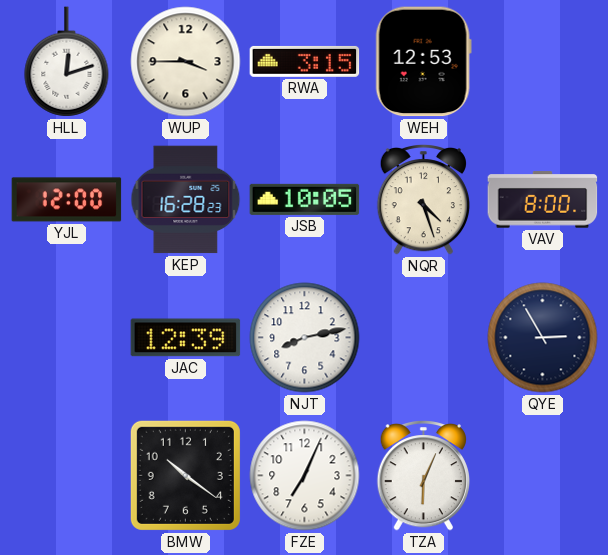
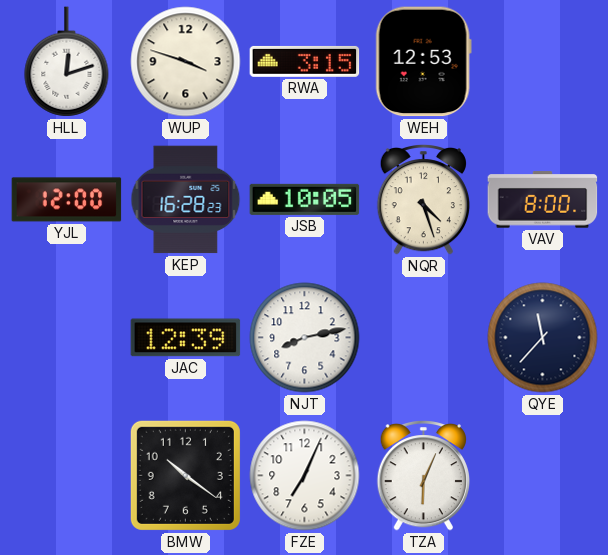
WUP: 3:45 -> 3:48
QYE: 2:55 -> 11:37
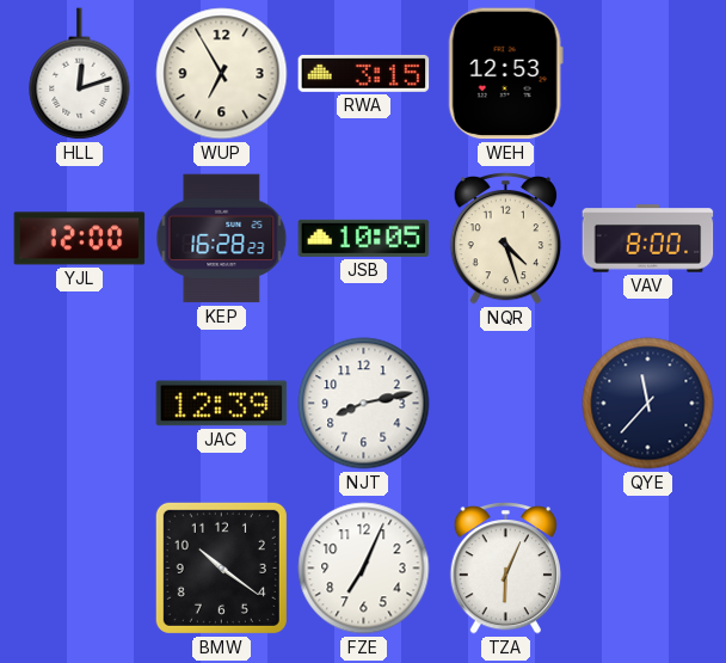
WUP: 3:48 -> 6:55
